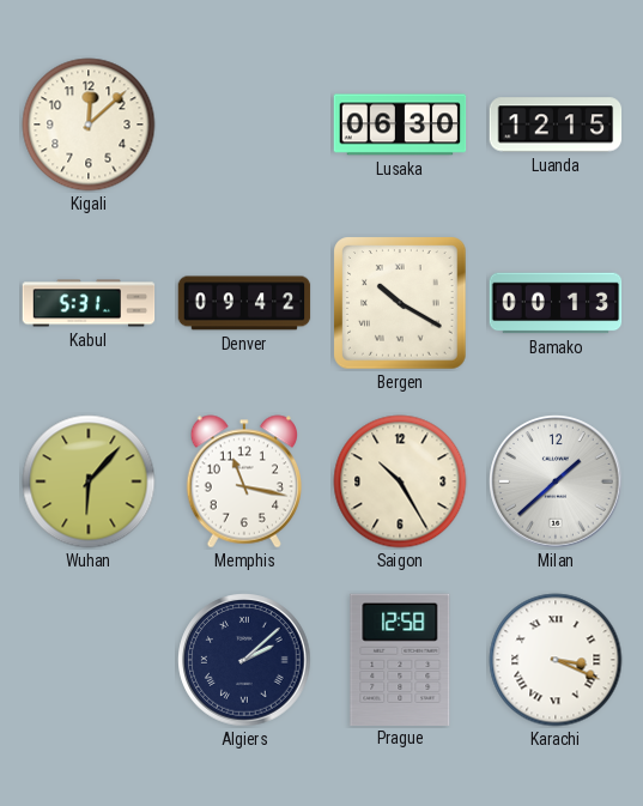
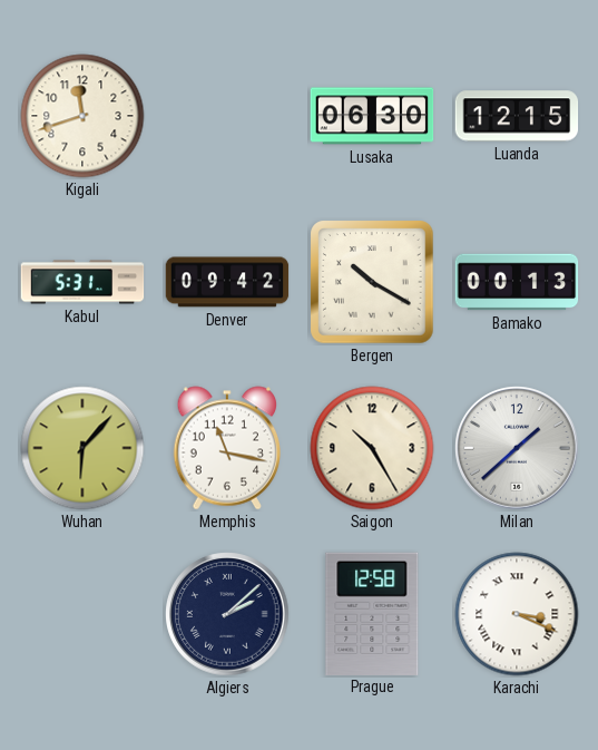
Kigali: 12:08 -> 11:42
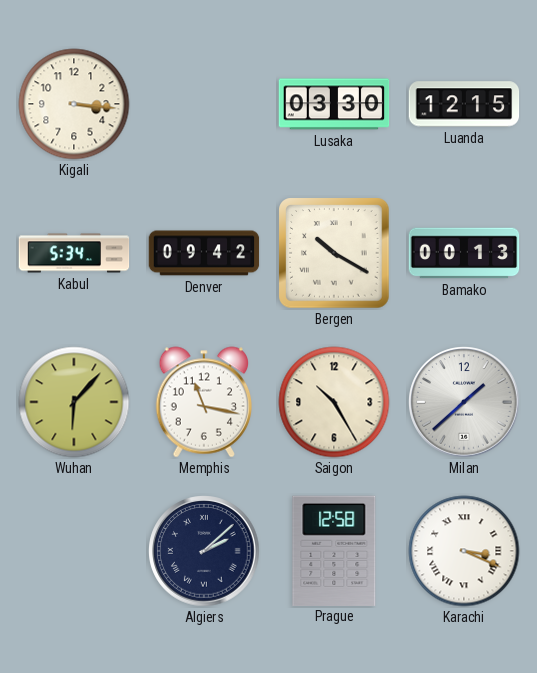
Kigali: 11:42 -> 3:16
Lusaka: 06:30 -> 03:30
Kabul: 5:31 -> 5:34
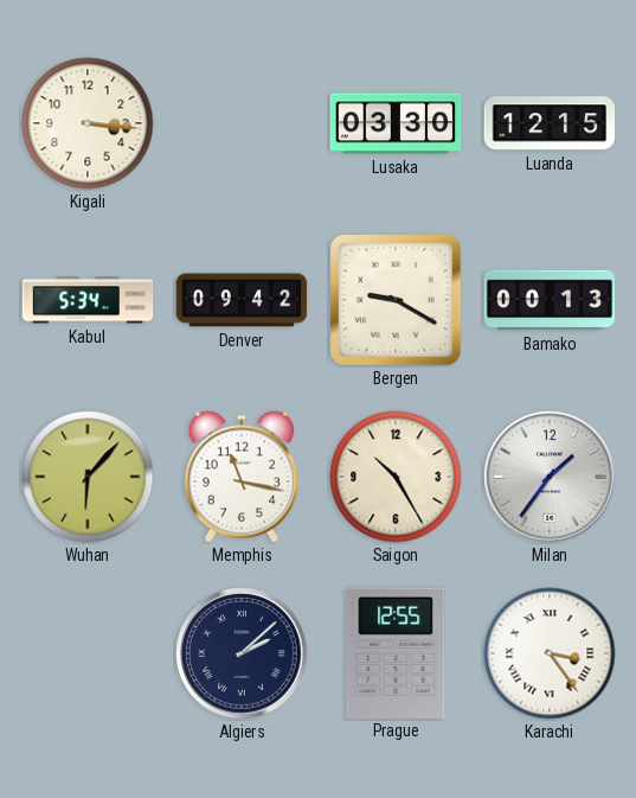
Bergen: 10:20 -> 9:20
Milan: 1:38 -> 1:36
Prague: 12:58 -> 12:55
Karachi: 3:19 -> 3:24
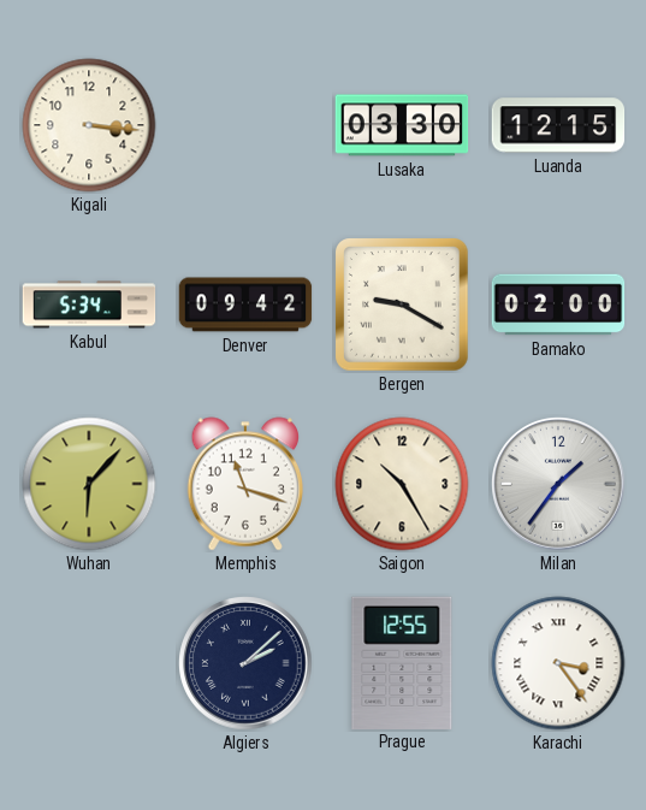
Bamako: 00:13 -> 02:00
Memphis: 11:17 -> 11:18
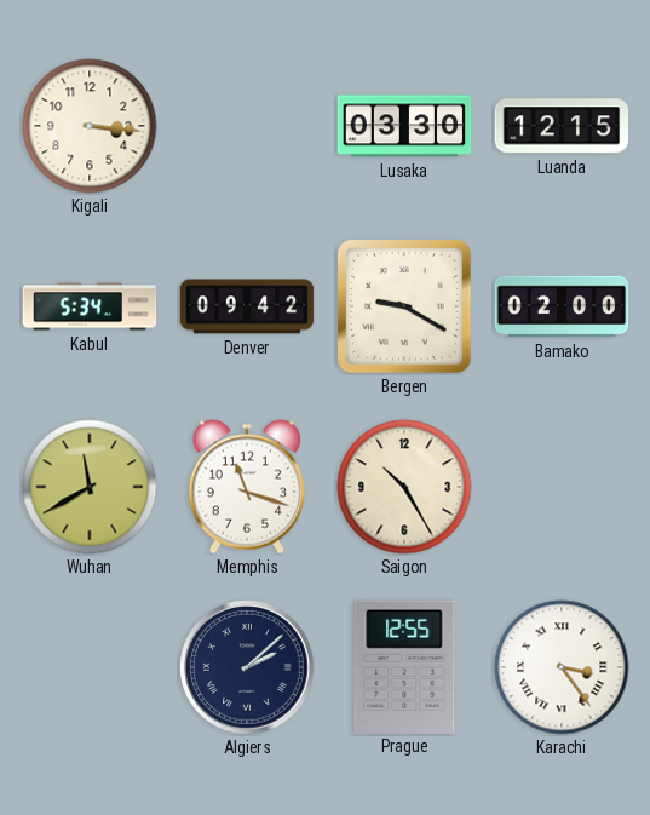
Wuhan: 6:07 -> 11:40
Milan: 1:36 -> none
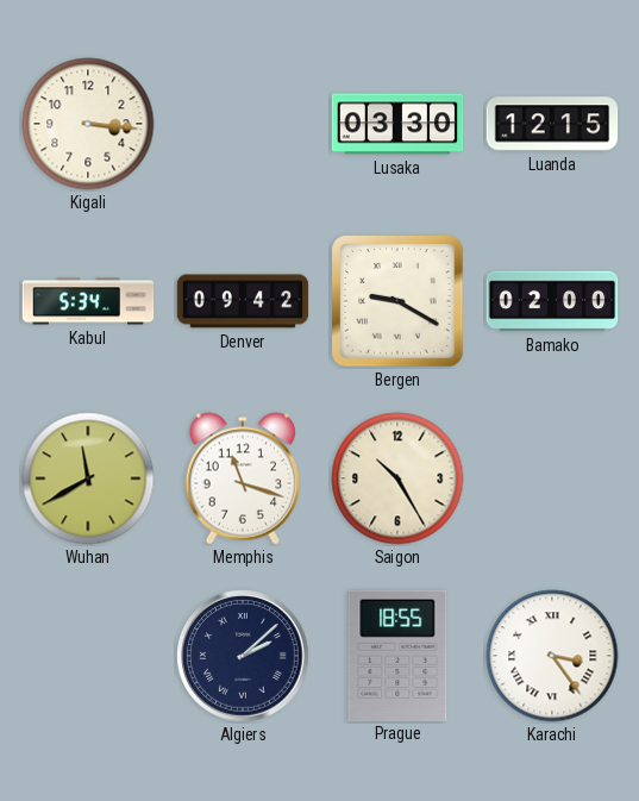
Prague: 12:55 -> 18:55
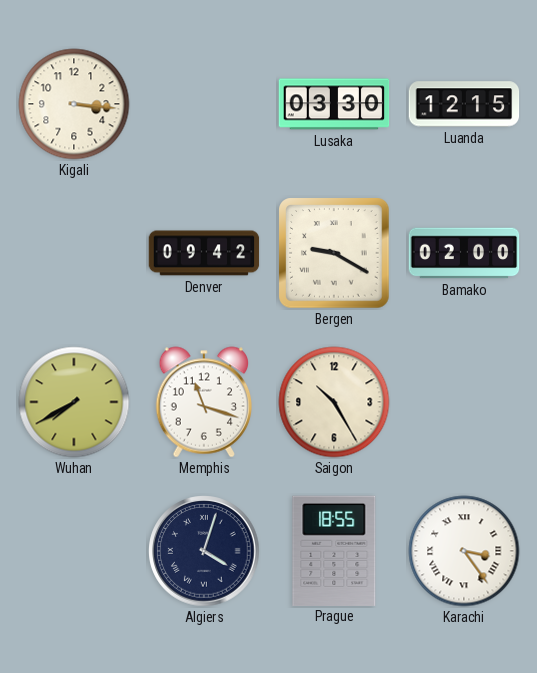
Kabul: 5:34 -> none
Wuhan: 11:40 -> 7:40
Algiers: 2:08 -> 4:03
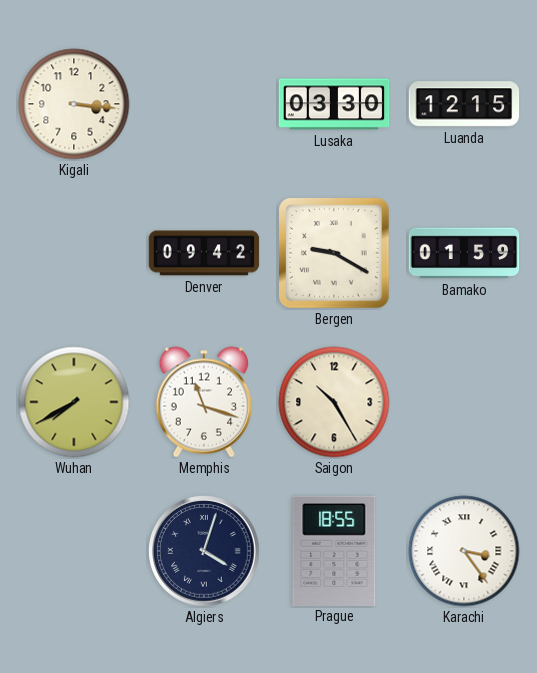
Bamako: 02:00 -> 01:59
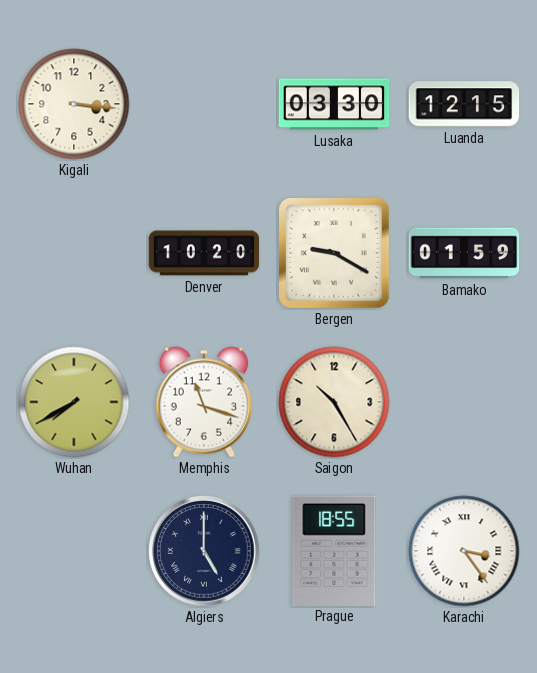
Denver: 09:42 -> 10:20
Algiers: 4:03 -> 5:00
